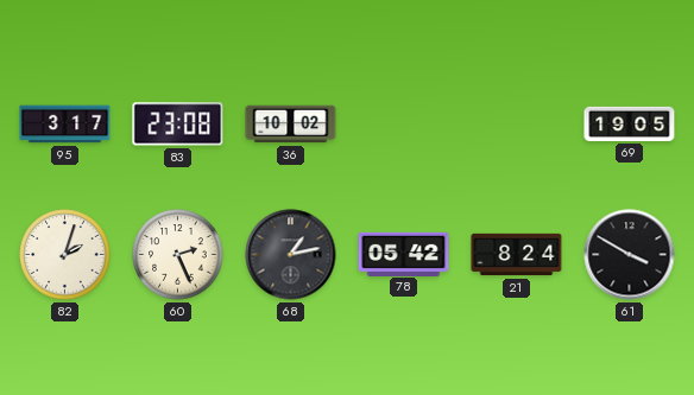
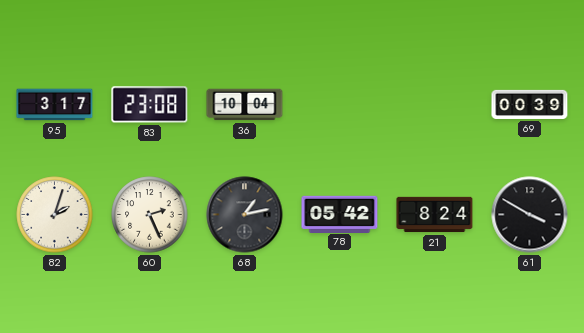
36: 10:02 -> 10:04
69: 19:05 -> 00:39
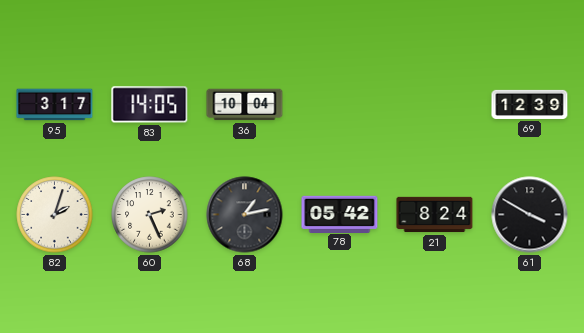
83: 23:08 -> 14:05
69: 00:39 -> 12:39
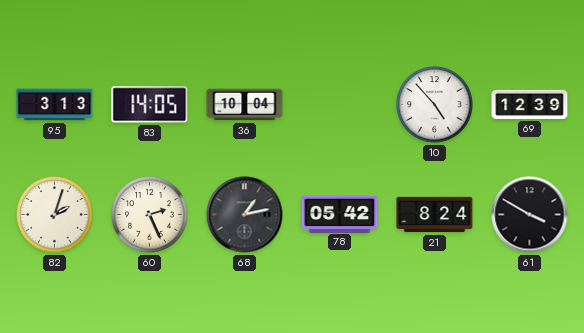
95: 3:17 -> 3:13
10: none -> 4:53
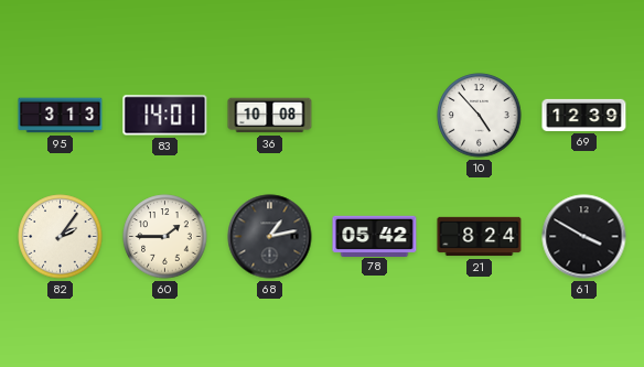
83: 14:05 -> 14:01
36: 10:04 -> 10:08
82: 2:03 -> 2:06
60: 2:26 -> 1:45
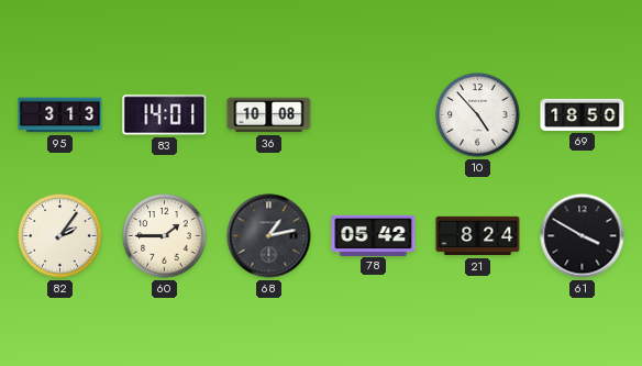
69: 12:39 -> 18:50
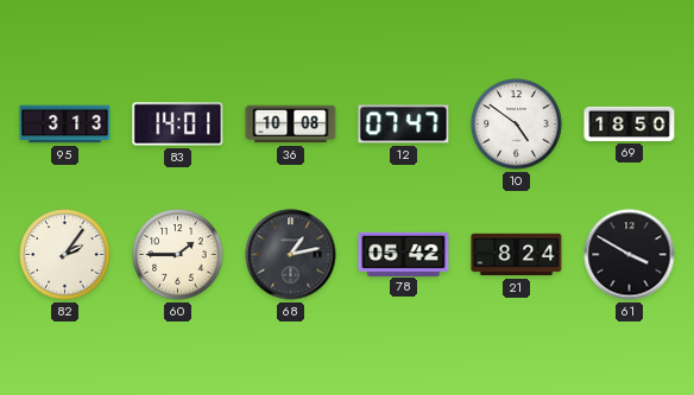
12: none -> 07:47
10: 4:53 -> 4:51
